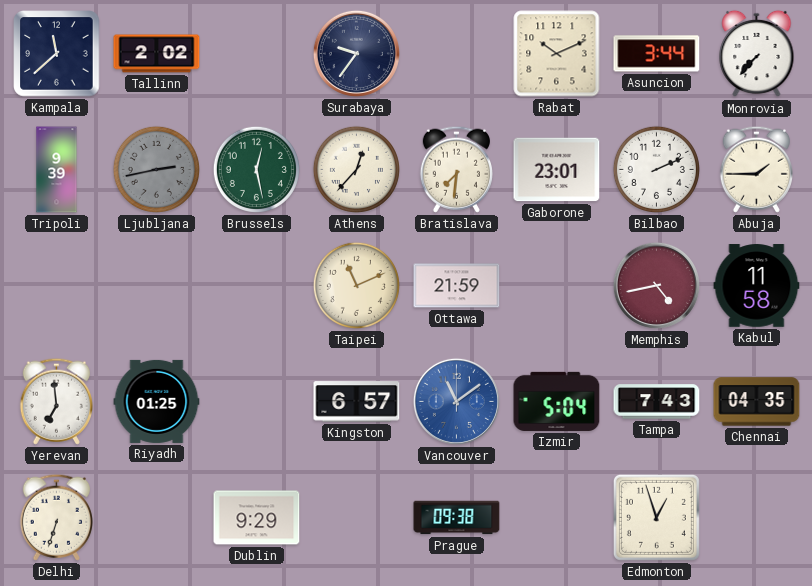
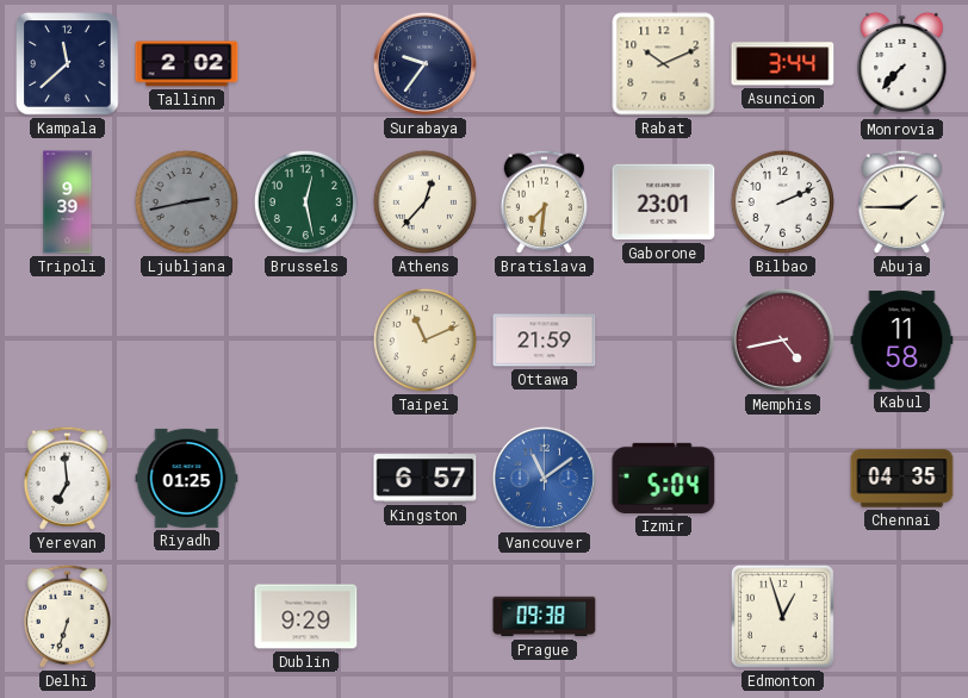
Tampa: 7:43 -> none
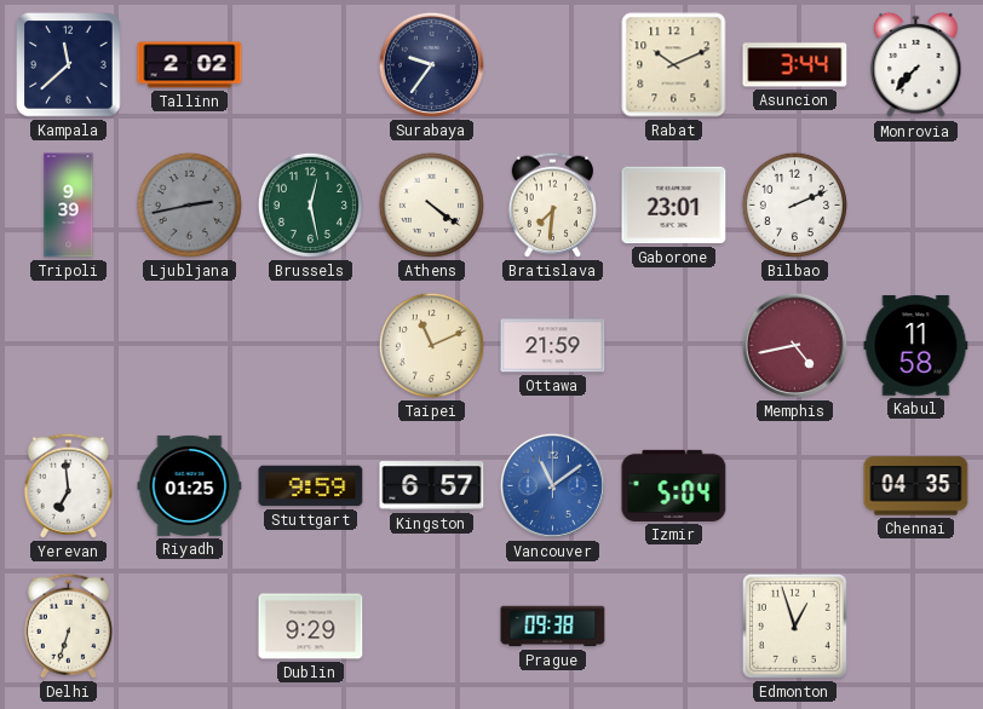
Athens: 12:37 -> 4:21
Abuja: 1:45 -> none
Stuttgart: none -> 9:59
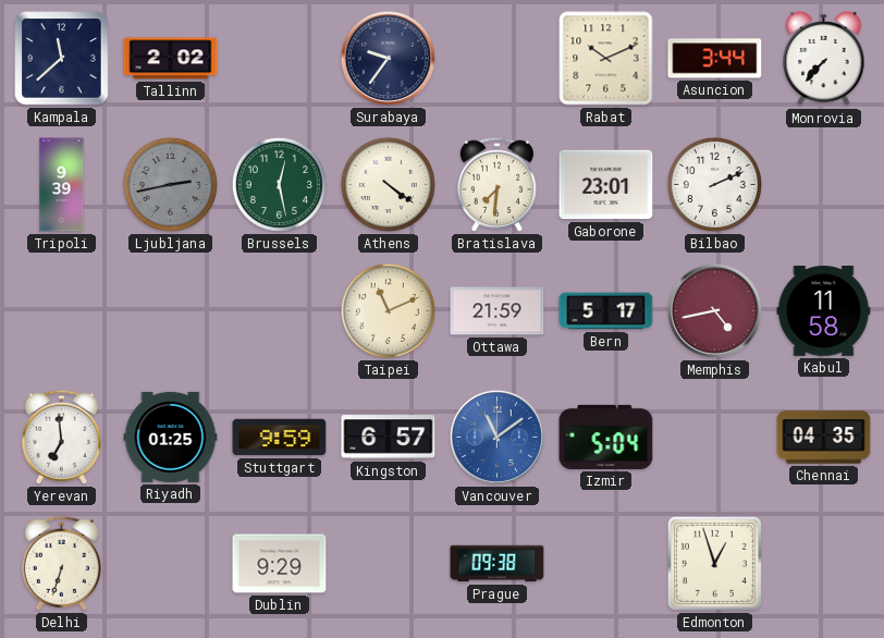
Bern: none -> 5:17
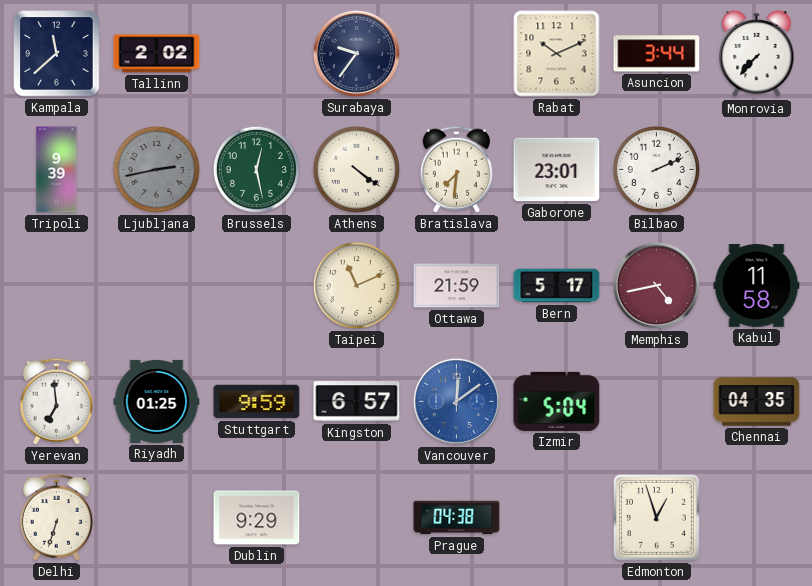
Vancouver: 11:09 -> 12:09
Prague: 09:38 -> 04:38
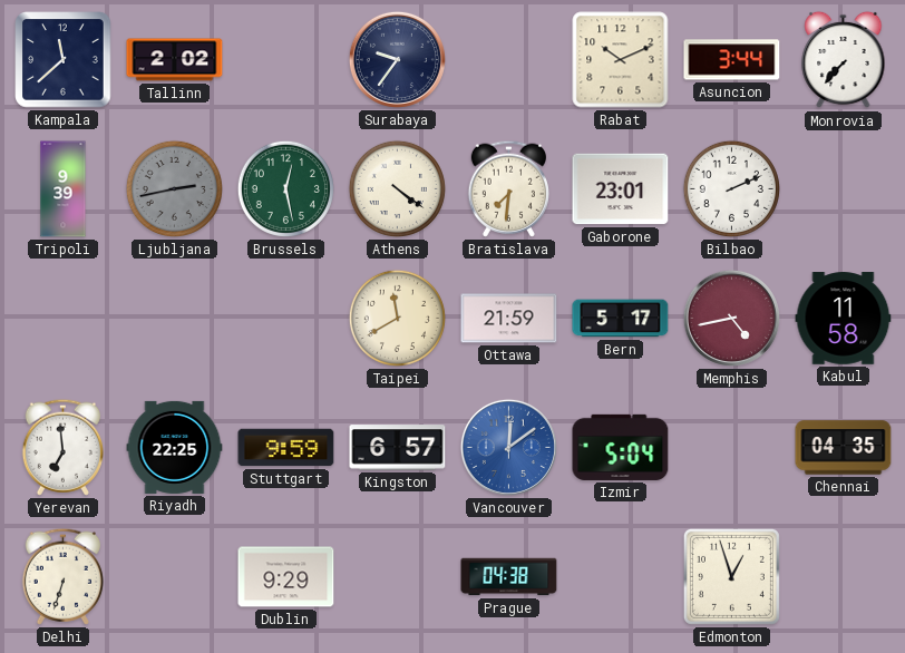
Taipei: 11:11 -> 11:40
Riyadh: 01:25 -> 22:25
